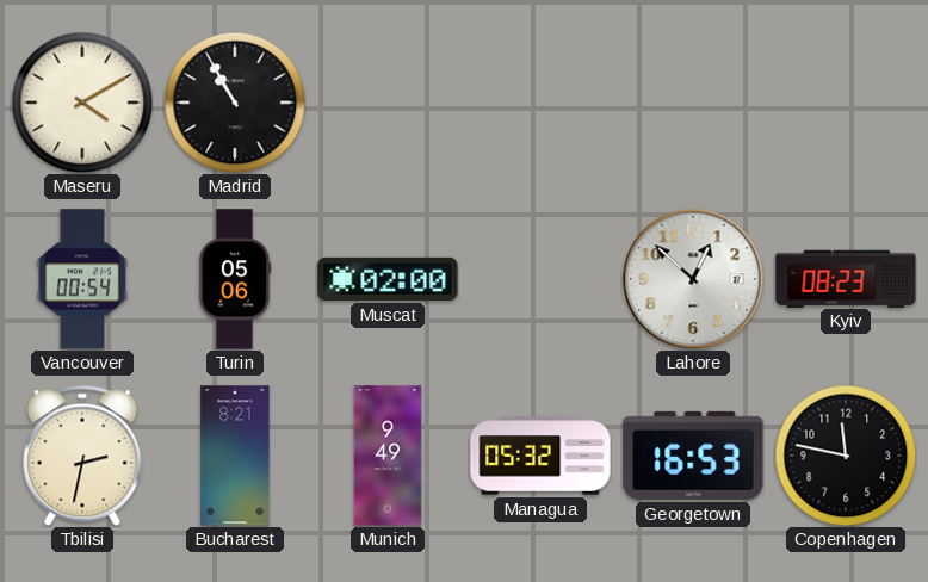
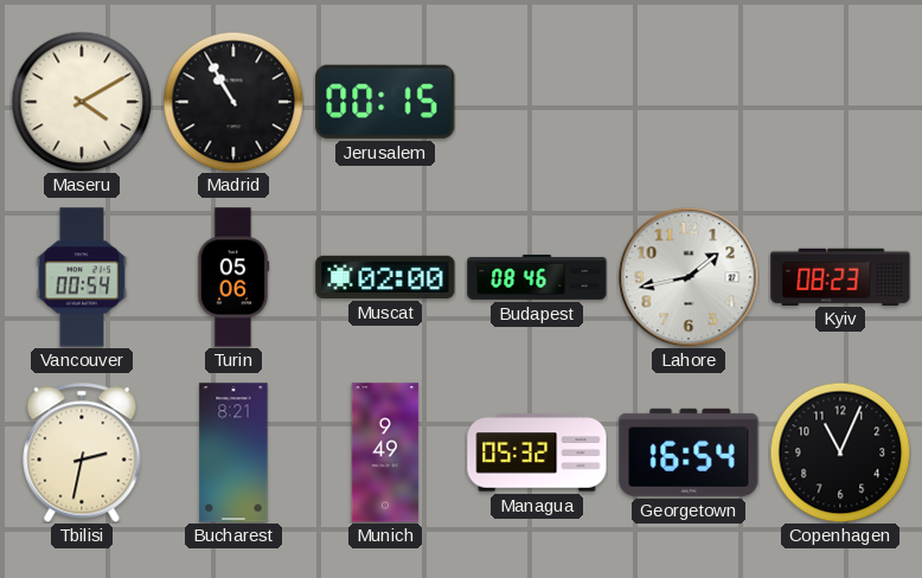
Jerusalem: none -> 00:15
Budapest: none -> 08:46
Lahore: 12:52 -> 1:43
Georgetown: 16:53 -> 16:54
Copenhagen: 11:47 -> 11:04
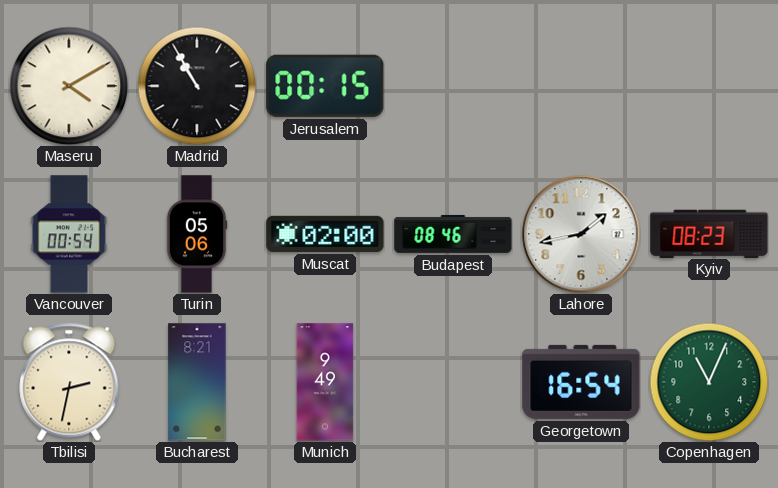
Managua: 05:32 -> none
Copenhagen dial: black -> green
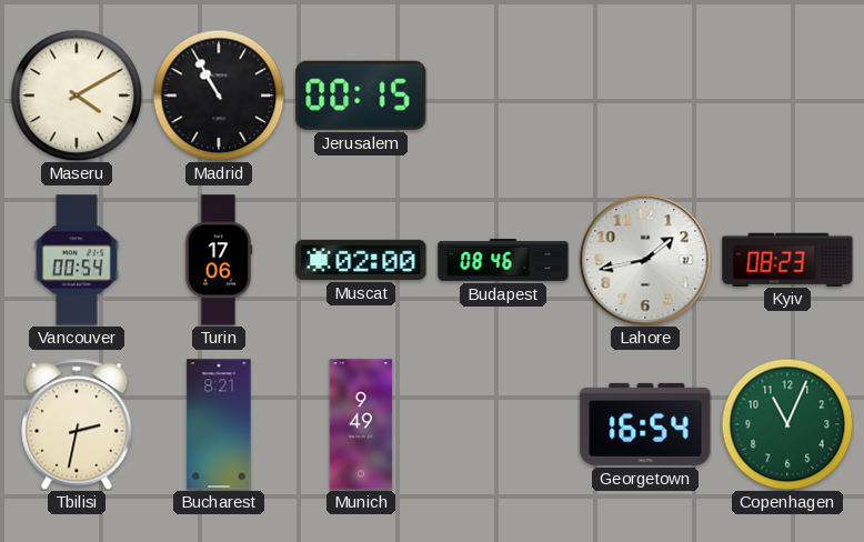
Turin: 05:06 -> 17:06
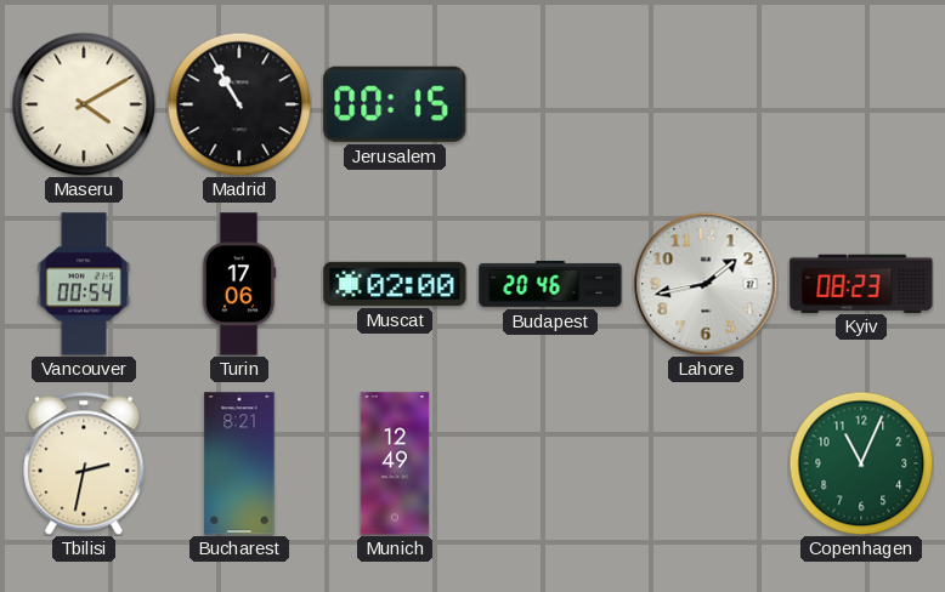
Budapest: 08:46 -> 20:46
Munich: 9:49 -> 12:49
Georgetown: 16:54 -> none
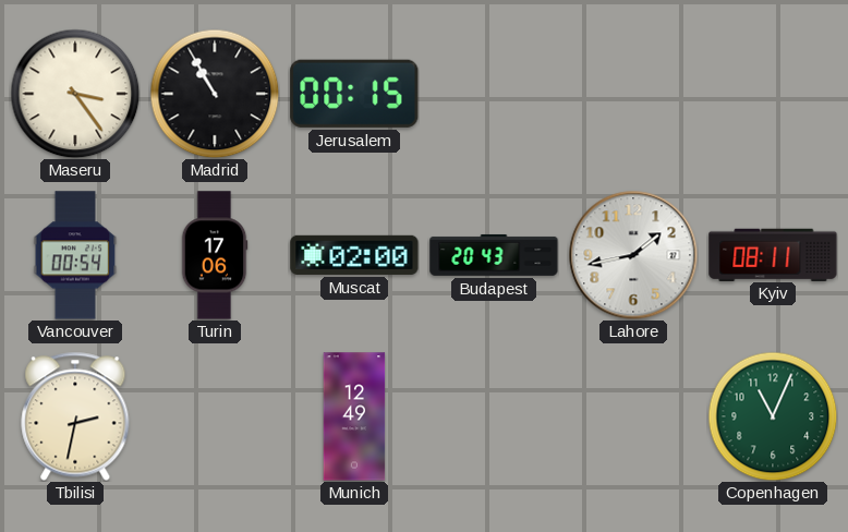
Maseru: 4:10 -> 3:24
Budapest: 20:46 -> 20:43
Kyiv: 08:23 -> 08:11
Bucharest: 8:21 -> none
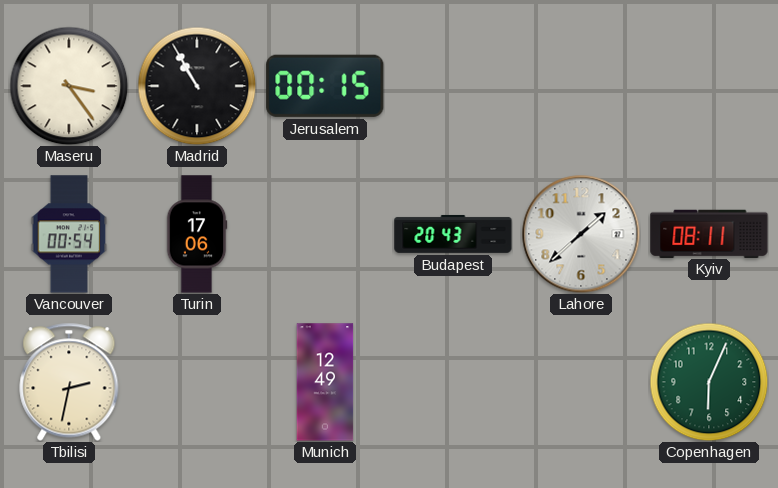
Muscat: 02:00 -> none
Lahore: 1:43 -> 1:38
Copenhagen: 11:04 -> 6:04
